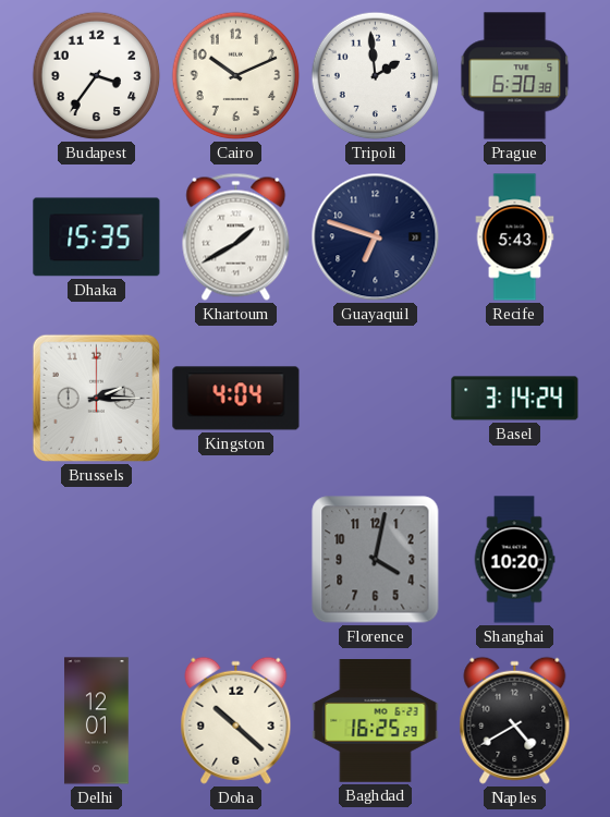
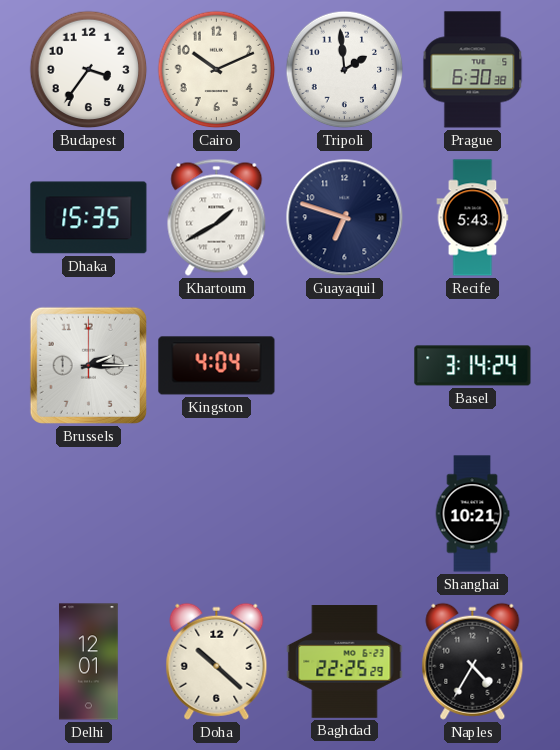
Florence: 4:02 -> none
Shanghai: 10:20 -> 10:21
Baghdad: 16:25 -> 22:25
Naples: 4:40 -> 4:35
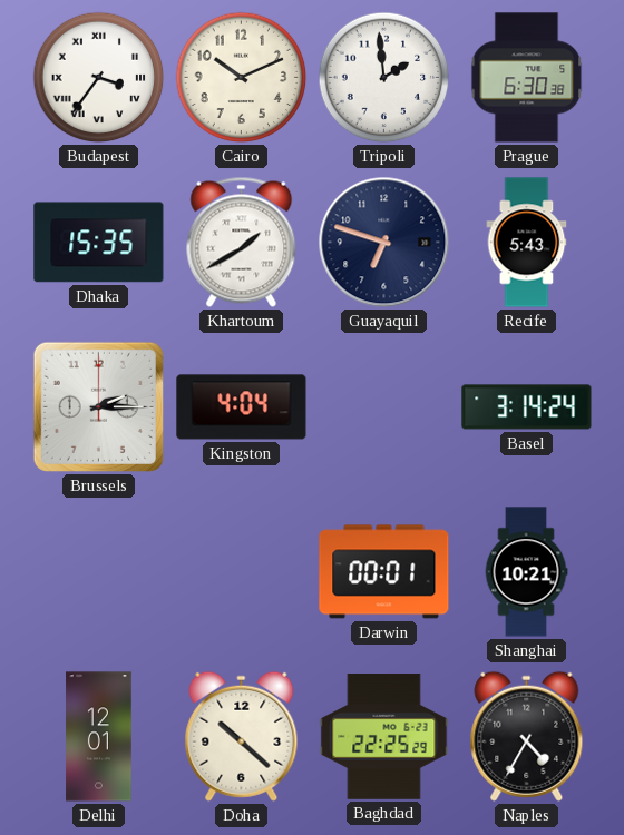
Budapest numerals: Arabic -> Roman
Darwin: none -> 00:01
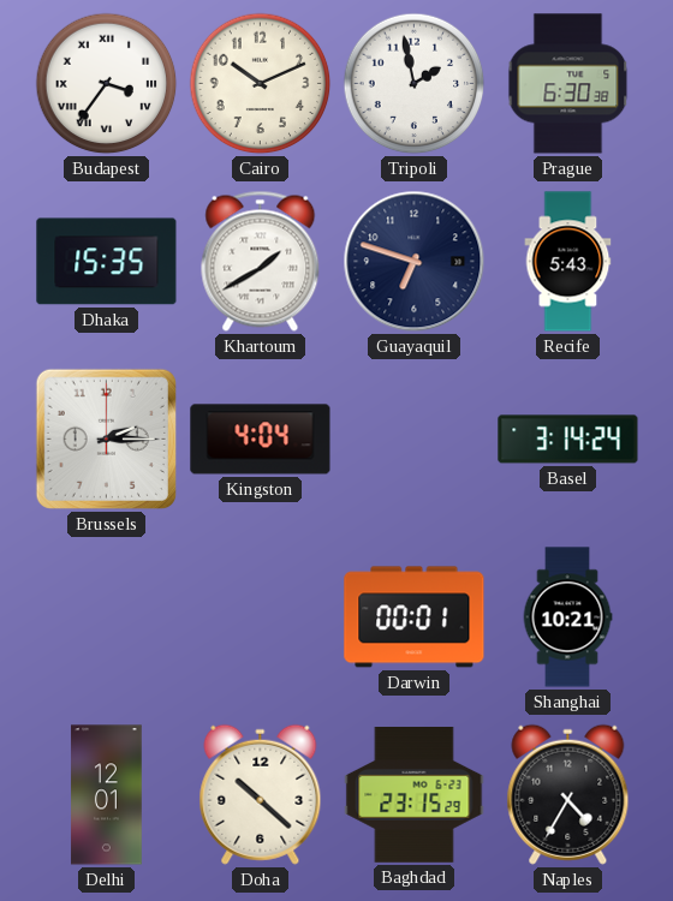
Tripoli: 1:59 -> 1:58
Baghdad: 22:25 -> 23:15
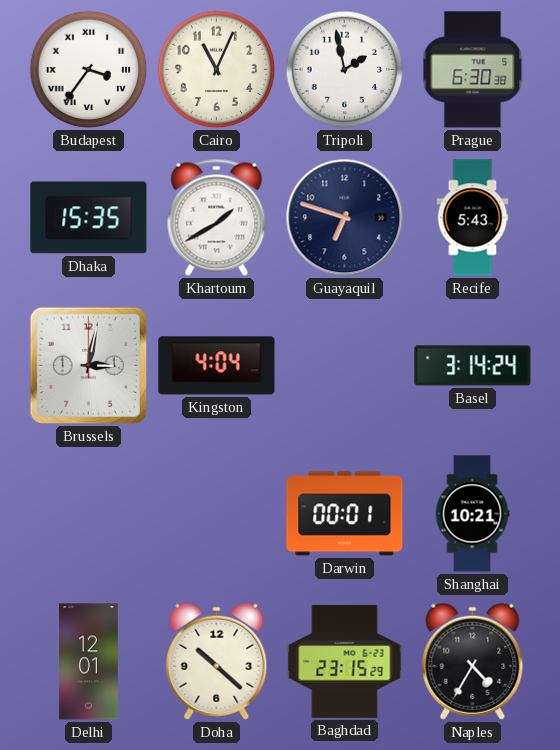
Cairo: 10:11 -> 11:04
Brussels: 2:15 -> 3:02
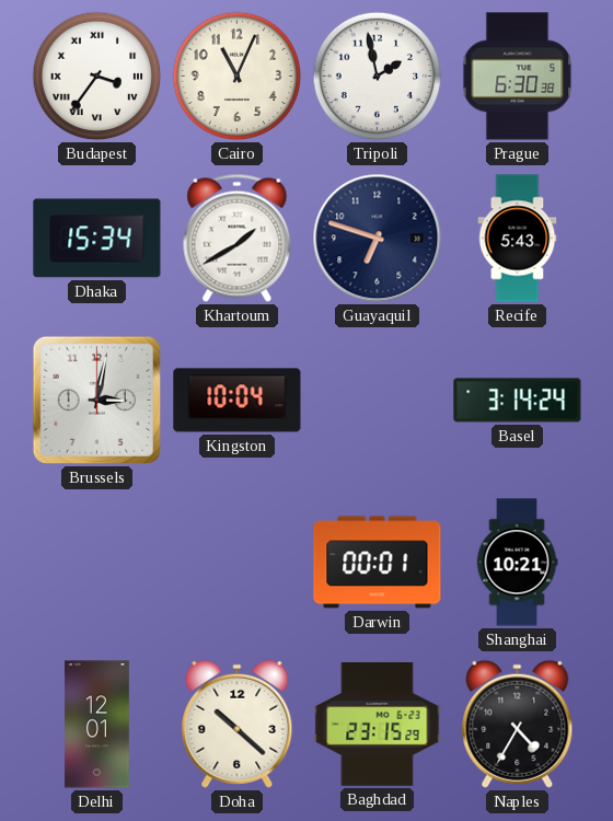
Dhaka: 15:35 -> 15:34
Kingston: 4:04 -> 10:04
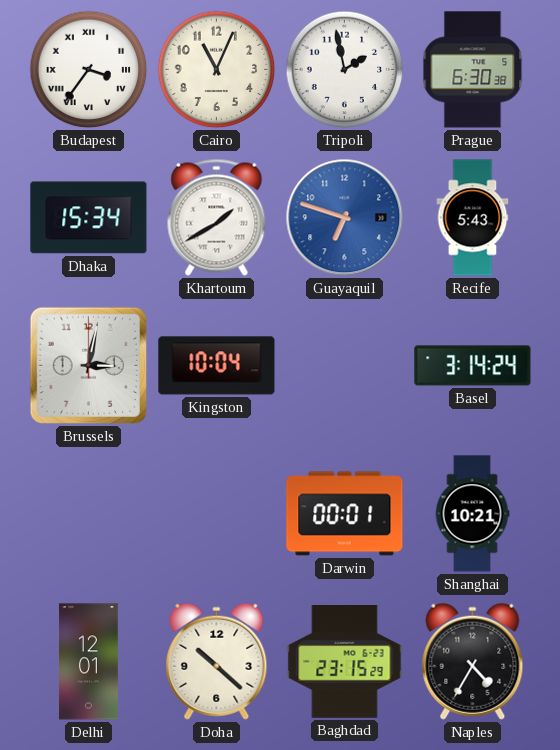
Guayaquil dial: navy -> blue
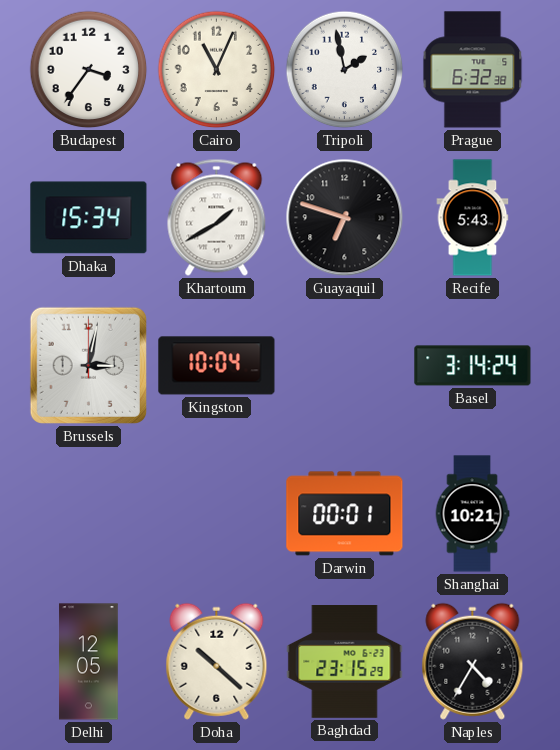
Budapest numerals: Roman -> Arabic
Prague: 6:30 -> 6:32
Guayaquil dial: blue -> black
Delhi: 12:01 -> 12:05
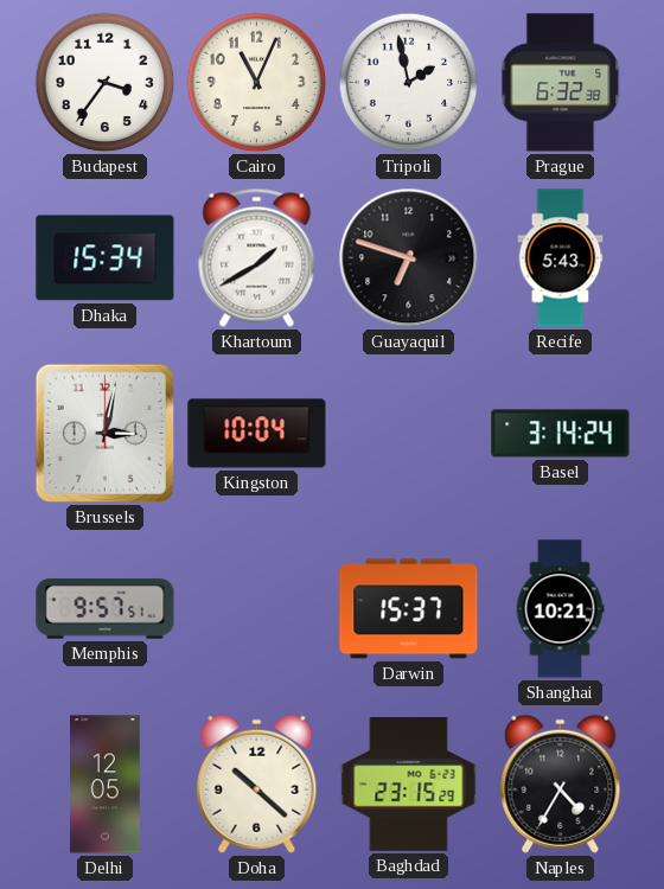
Memphis: none -> 9:57
Darwin: 00:01 -> 15:37
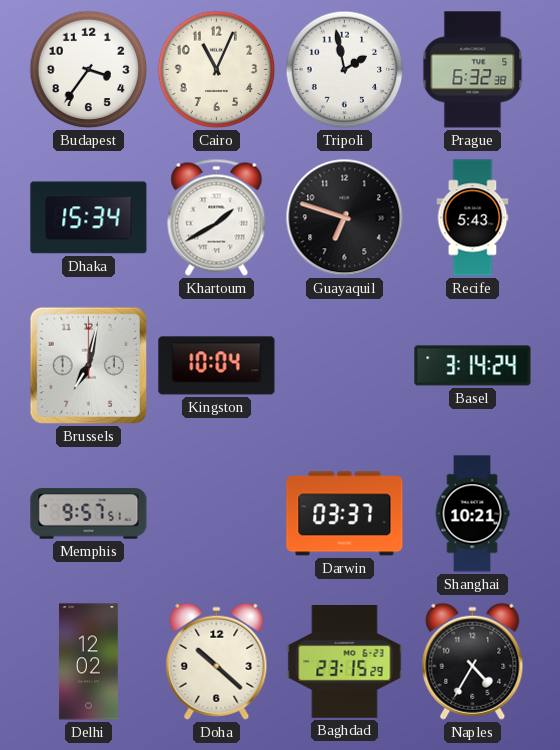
Brussels: 3:02 -> 7:02
Darwin: 15:37 -> 03:37
Delhi: 12:05 -> 12:02
